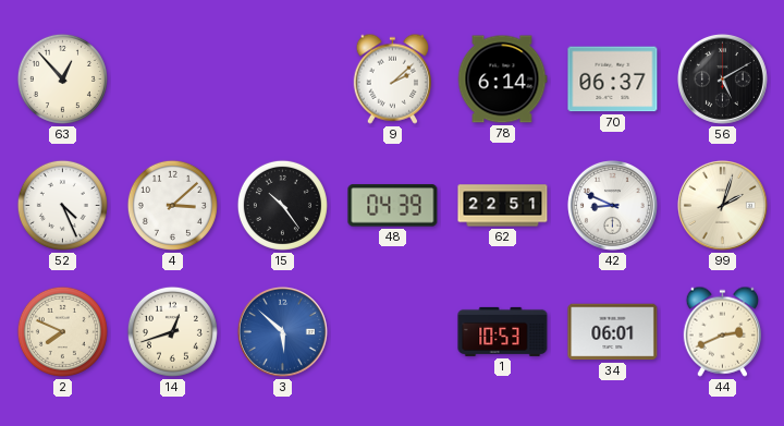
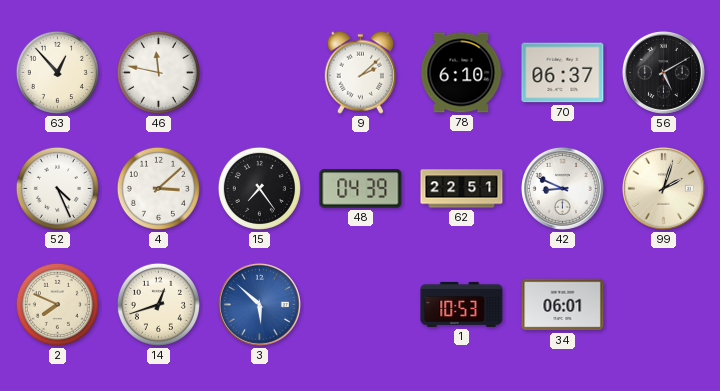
46: none -> 11:47
78: 6:14 -> 6:10
15: 10:24 -> 7:24
44: 2:41 -> none
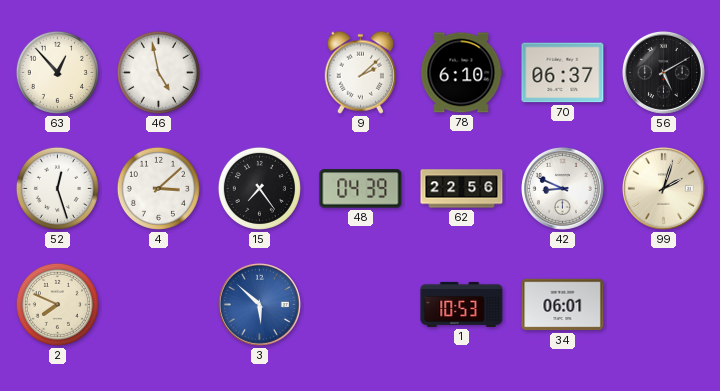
46: 11:47 -> 4:58
52: 4:26 -> 12:27
62: 22:51 -> 22:56
14: 12:42 -> none
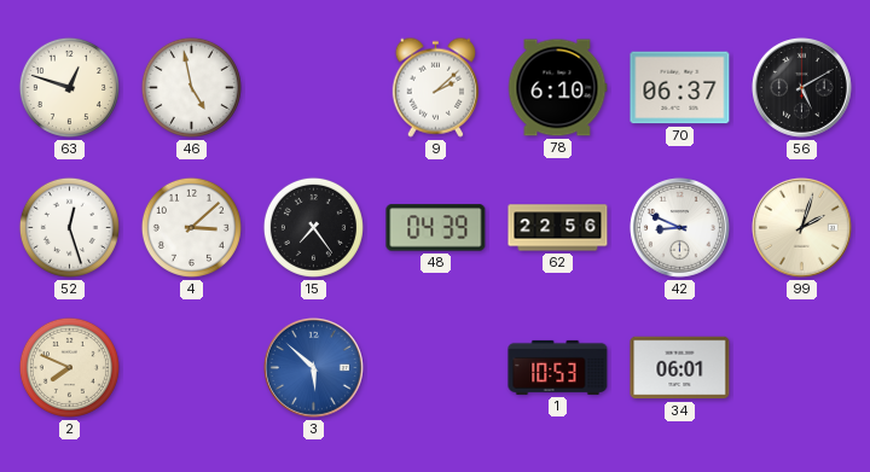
63: 12:53 -> 12:48
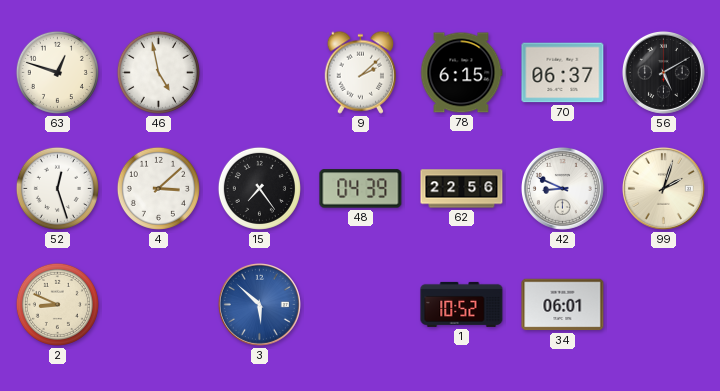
78: 6:10 -> 6:15
2: 7:49 -> 8:49
1: 10:53 -> 10:52
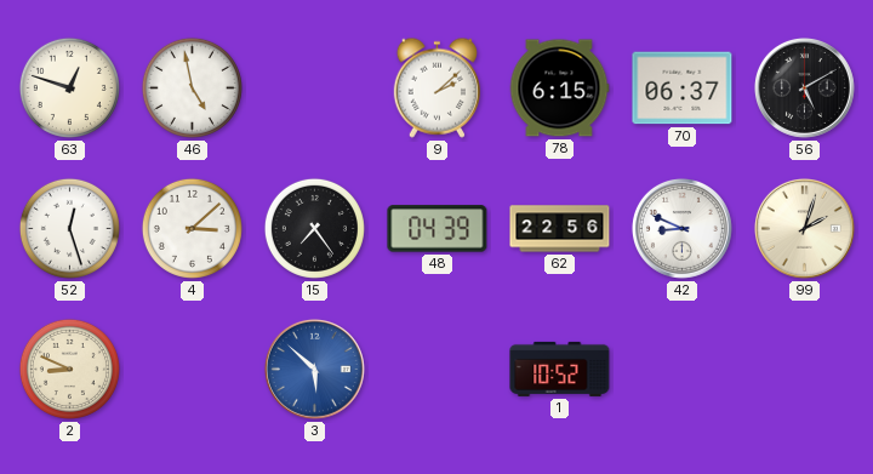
34: 06:01 -> none
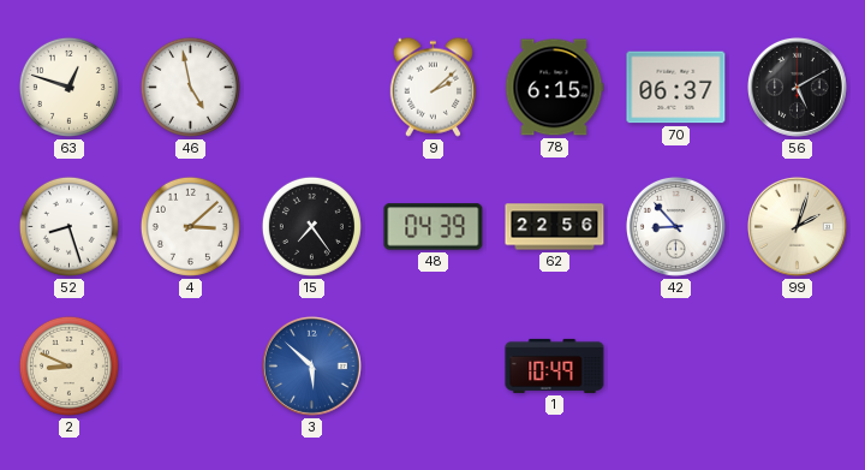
52: 12:27 -> 8:27
42: 8:49 -> 8:53
1: 10:52 -> 10:49
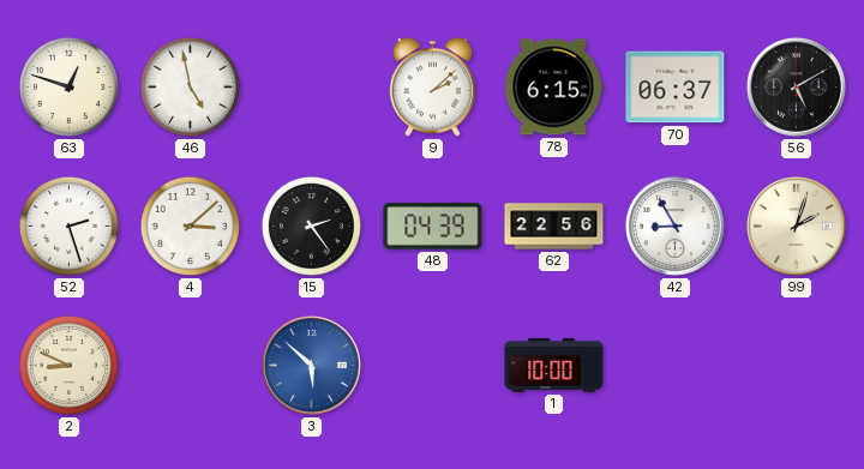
52: 8:27 -> 2:27
15: 7:24 -> 2:24
42: 8:53 -> 8:55
1: 10:49 -> 10:00
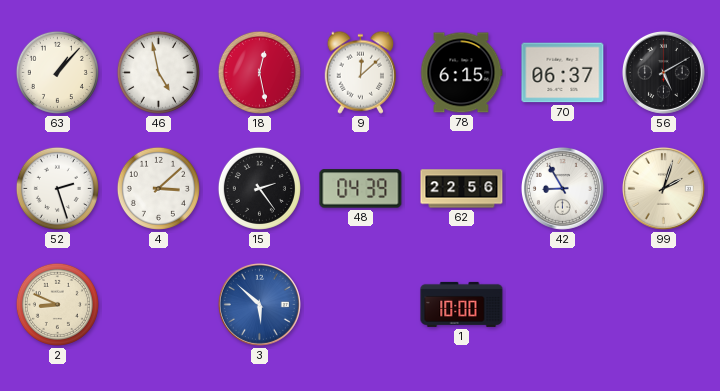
63: 12:48 -> 1:07
18: none -> 12:28
9: 2:08 -> 12:08
